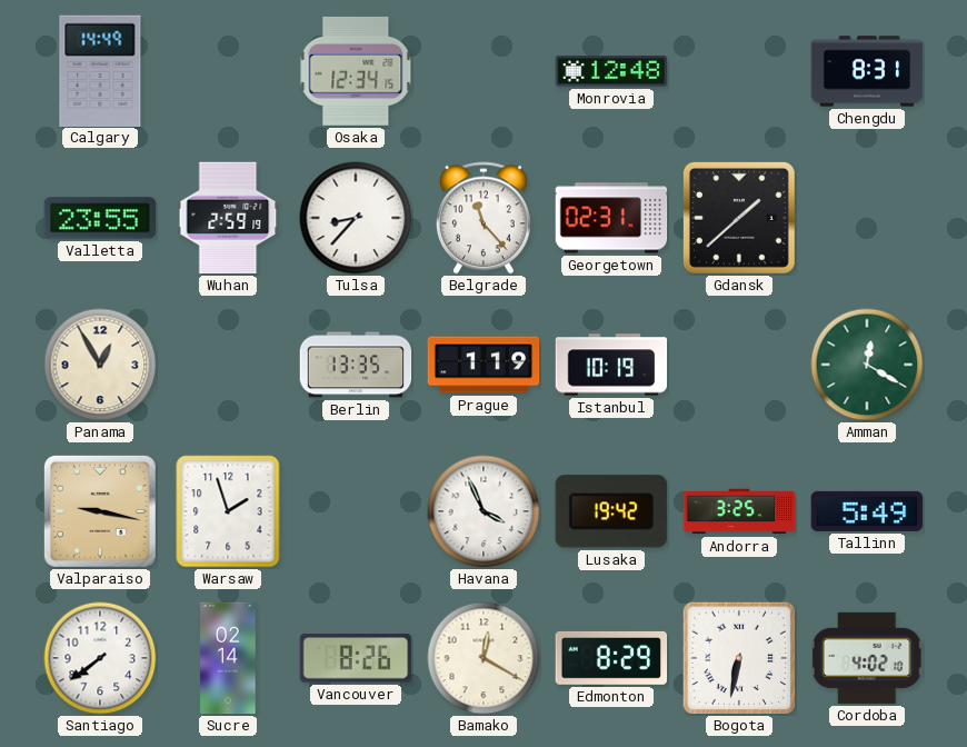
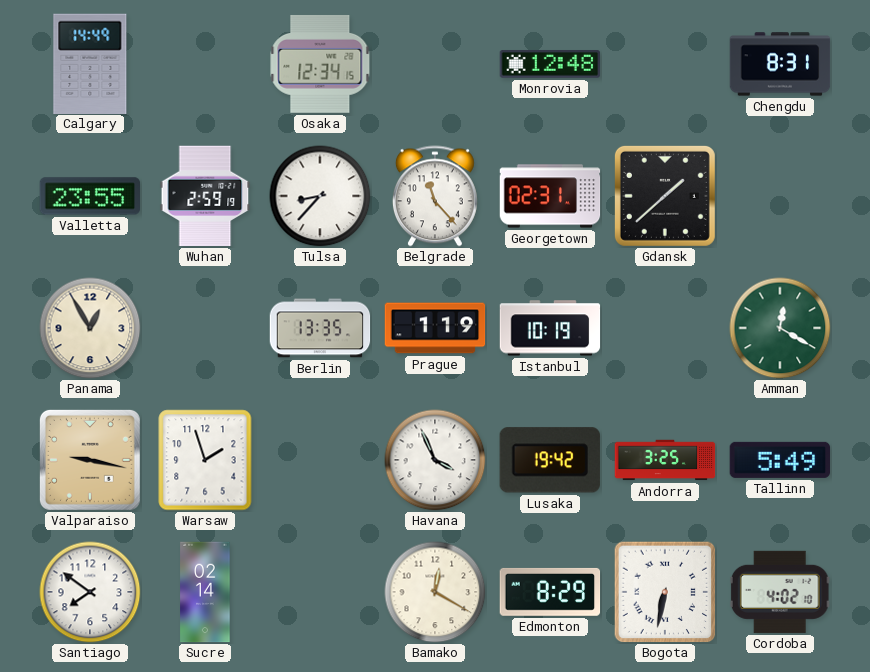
Santiago: 7:39 -> 7:51
Vancouver: 8:26 -> none
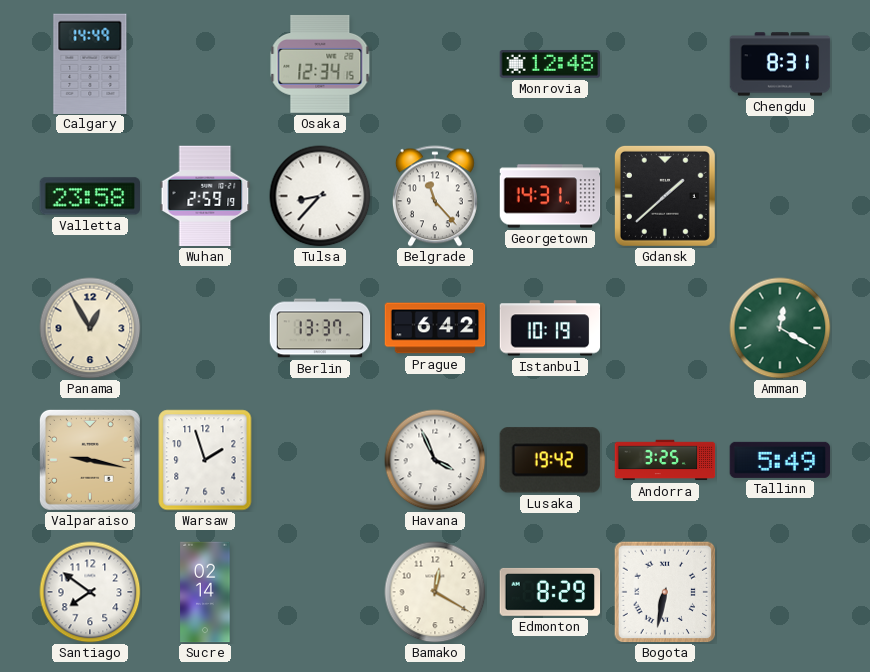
Valletta: 23:55 -> 23:58
Georgetown: 02:31 -> 14:31
Berlin: 13:35 -> 13:37
Prague: 1:19 -> 6:42
Cordoba: 4:02 -> none
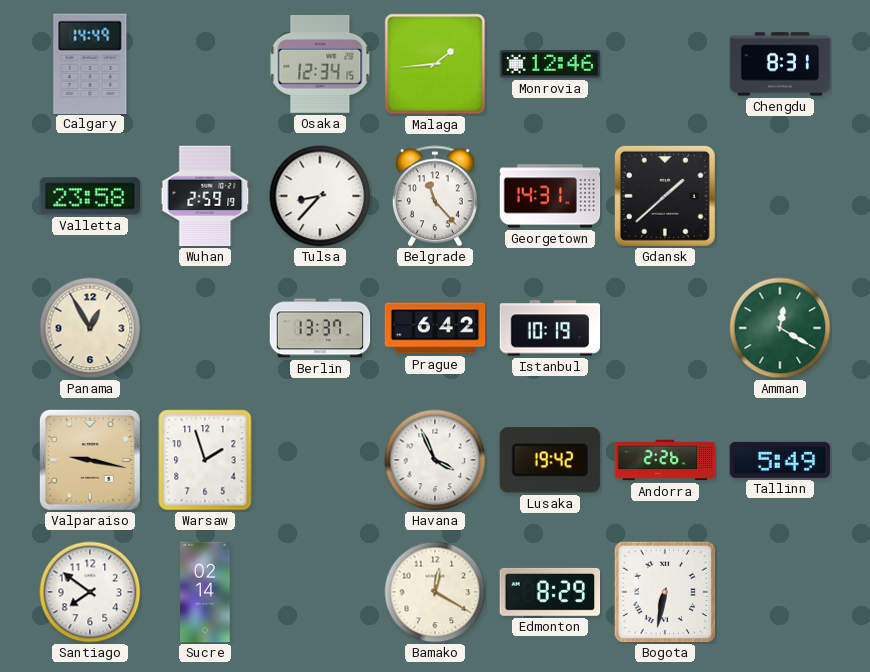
Malaga: none -> 1:44
Monrovia: 12:48 -> 12:46
Andorra: 3:25 -> 2:26
